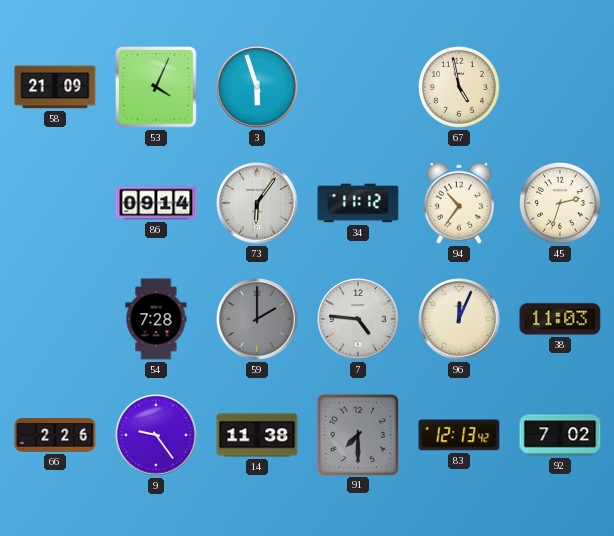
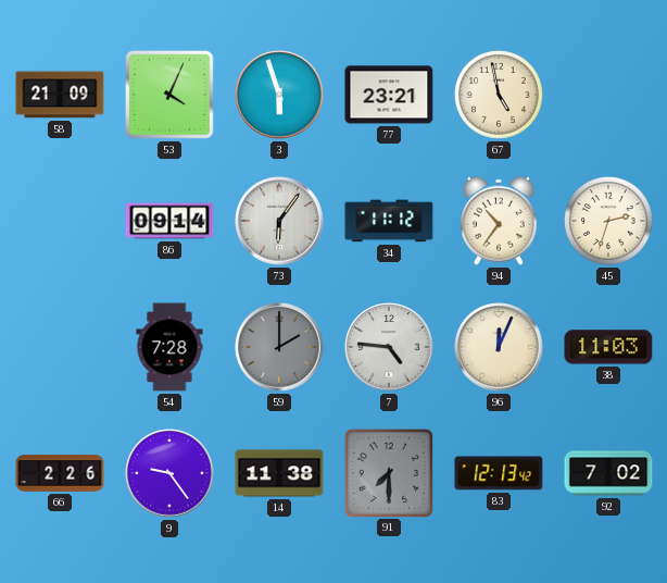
77: none -> 23:21
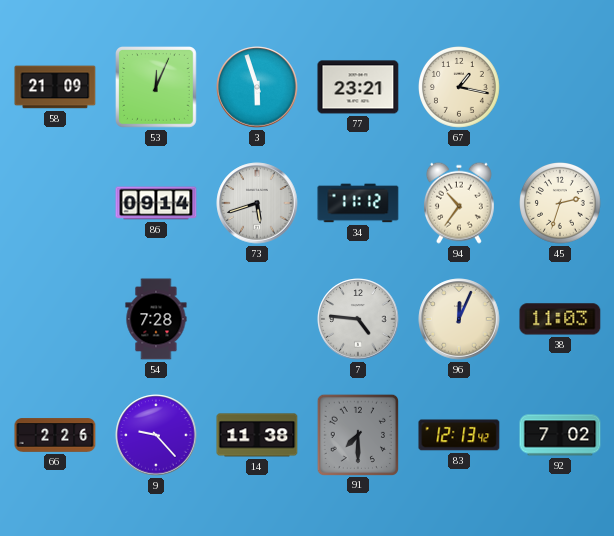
53: 4:04 -> 12:04
67: 4:58 -> 1:17
73: 6:06 -> 5:42
59: 2:00 -> none
9: 9:24 -> 9:23
